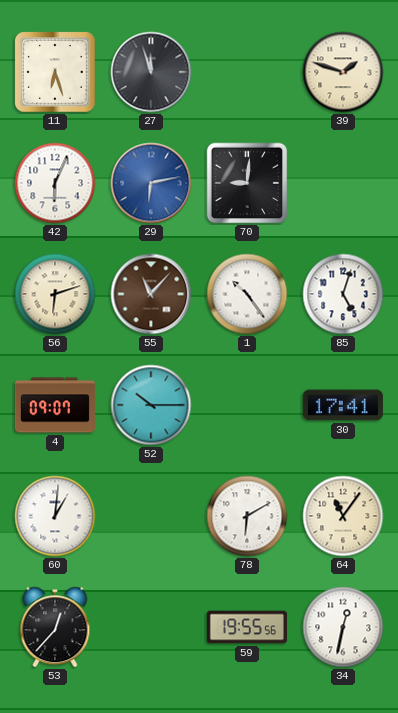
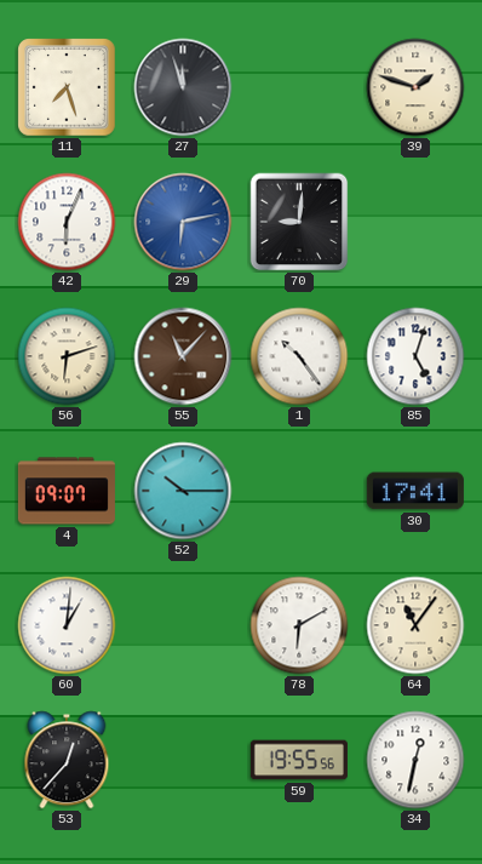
11: 6:27 -> 7:27
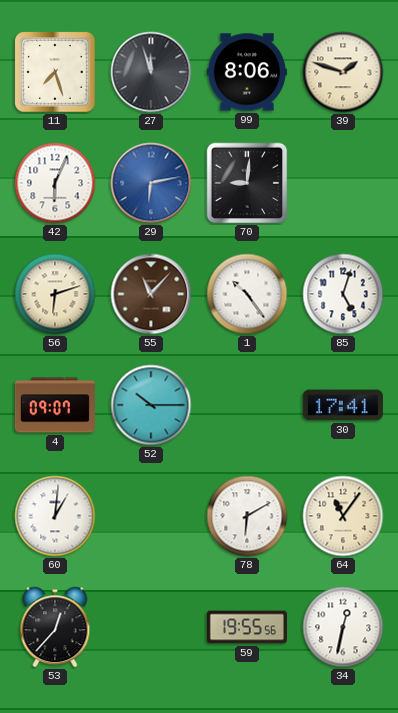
99: none -> 8:06
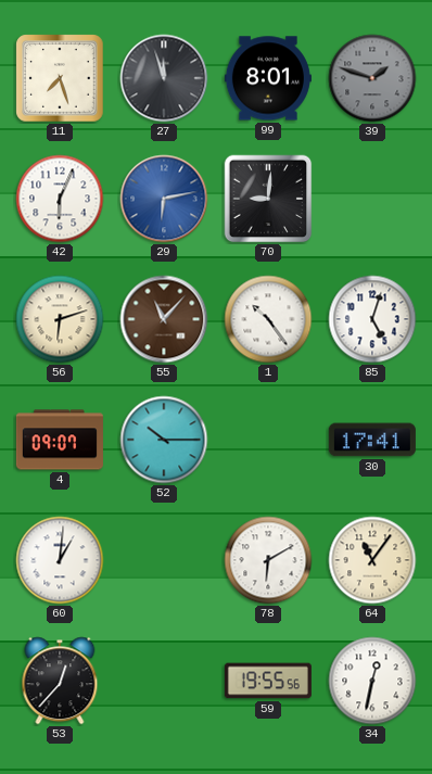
99: 8:06 -> 8:01
39 dial: cream -> grey
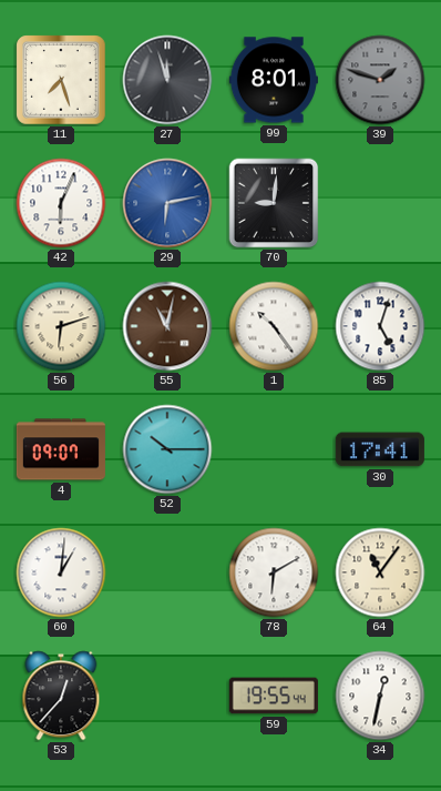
55: 11:07 -> 11:02
59: 19:55:56 -> 19:55:44
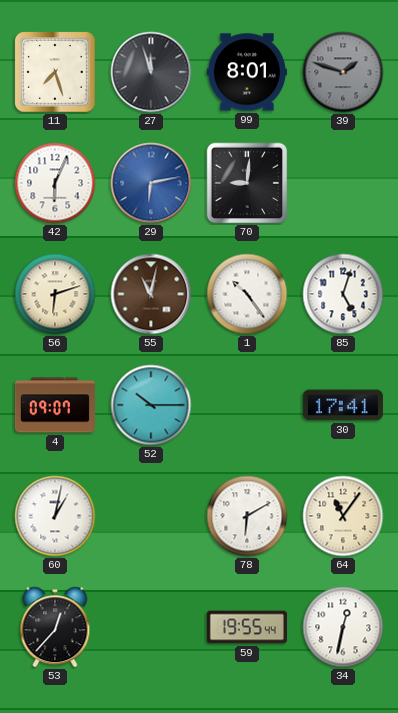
60: 1:01 -> 1:02
